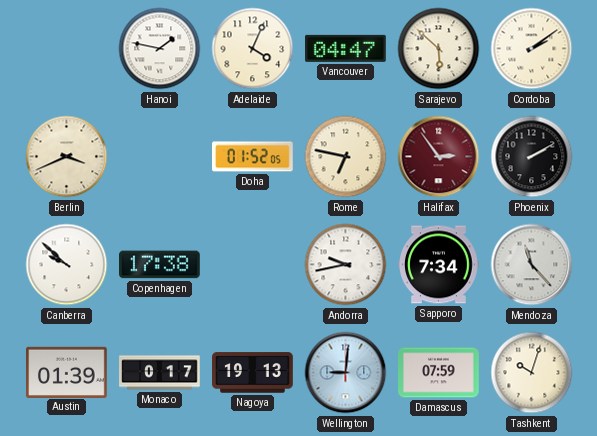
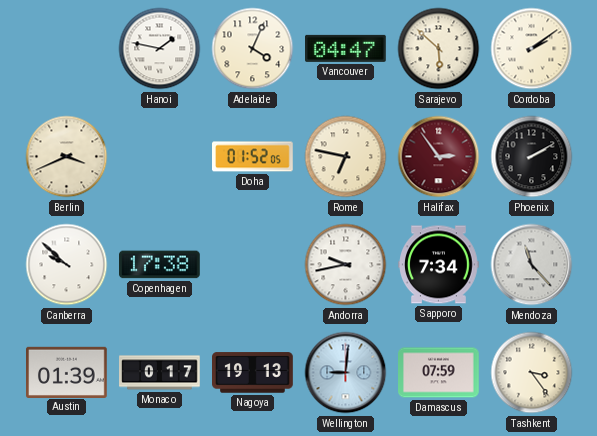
Tashkent: 10:03 -> 3:24
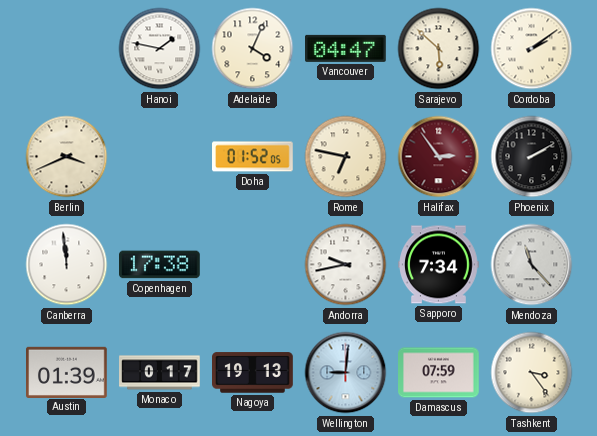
Canberra: 9:52 -> 11:59
